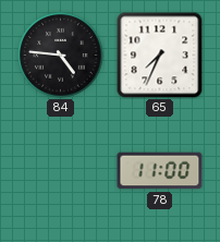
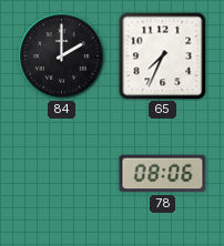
84: 4:46 -> 2:00
78: 11:00 -> 08:06
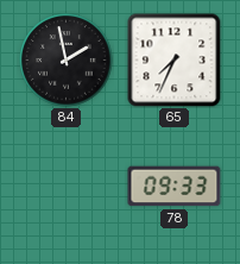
84: 2:00 -> 1:58
78: 08:06 -> 09:33
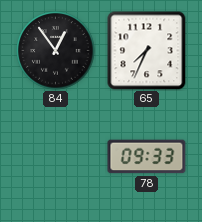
84: 1:58 -> 12:54
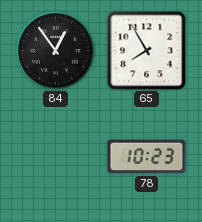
65: 7:34 -> 7:55
78: 09:33 -> 10:23
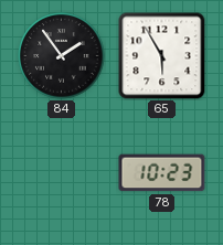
84: 12:54 -> 1:54
65: 7:55 -> 5:55
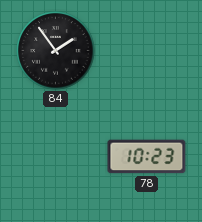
65: 5:55 -> none
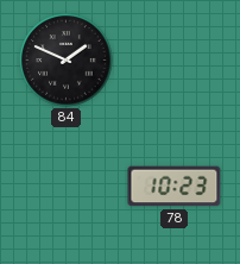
84: 1:54 -> 1:49
